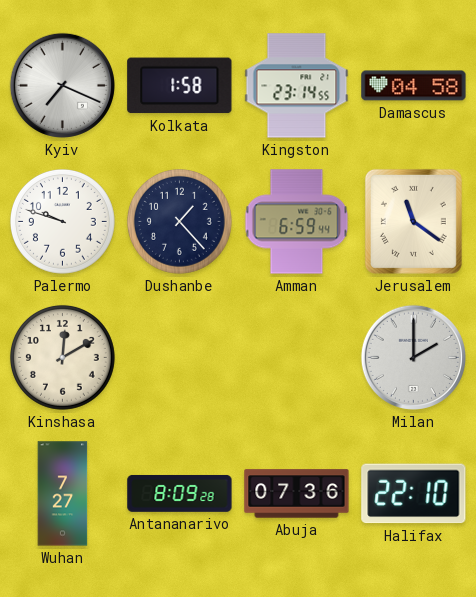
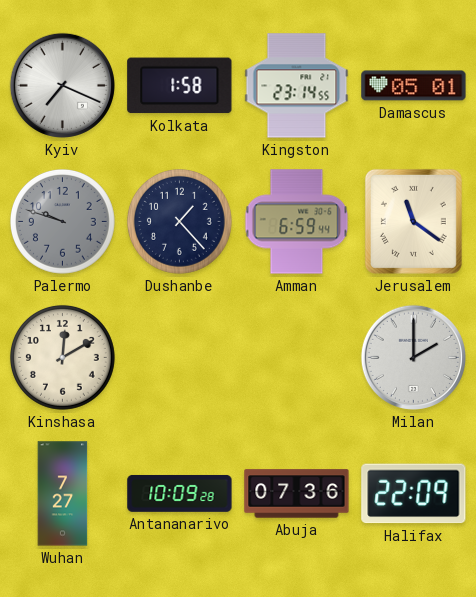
Damascus: 04:58 -> 05:01
Palermo dial: white -> grey
Antananarivo: 8:09 -> 10:09
Halifax: 22:10 -> 22:09
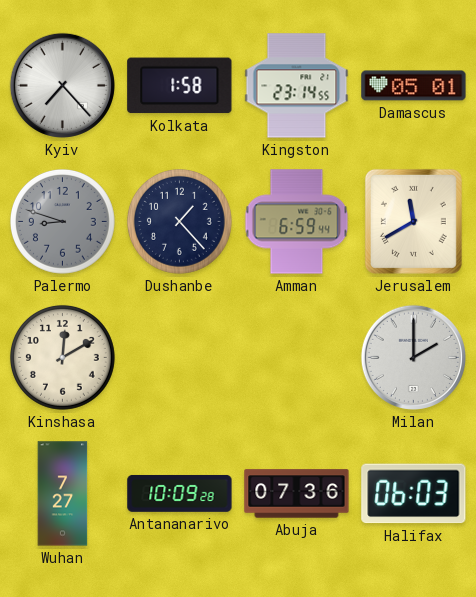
Kyiv: 7:19 -> 7:23
Palermo: 9:48 -> 8:48
Jerusalem: 11:21 -> 11:40
Halifax: 22:09 -> 06:03
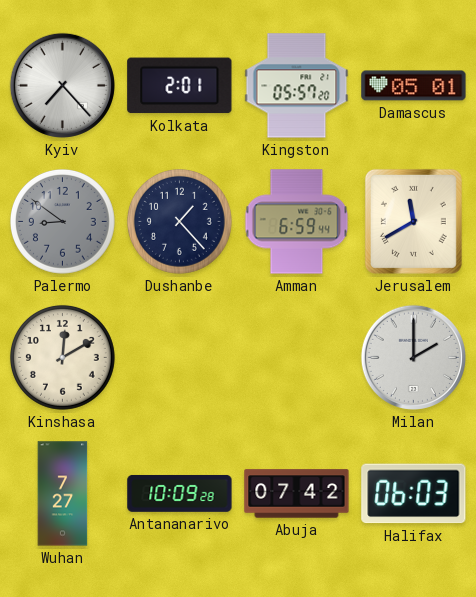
Kolkata: 1:58 -> 2:01
Kingston: 23:14 -> 05:57
Palermo: 8:48 -> 8:51
Abuja: 07:36 -> 07:42
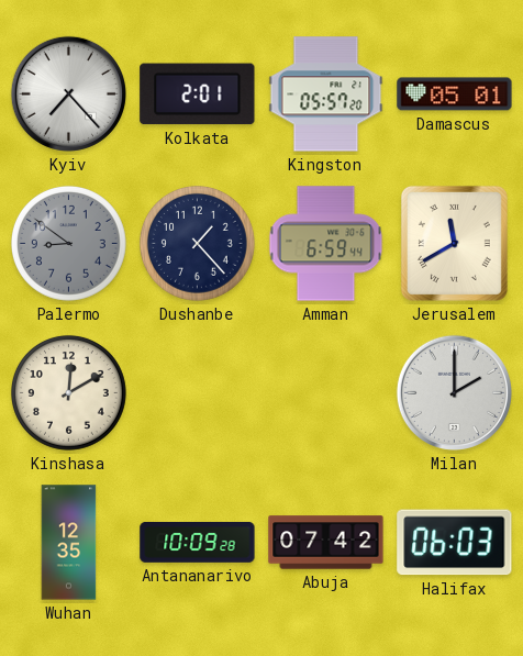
Wuhan: 7:27 -> 12:35
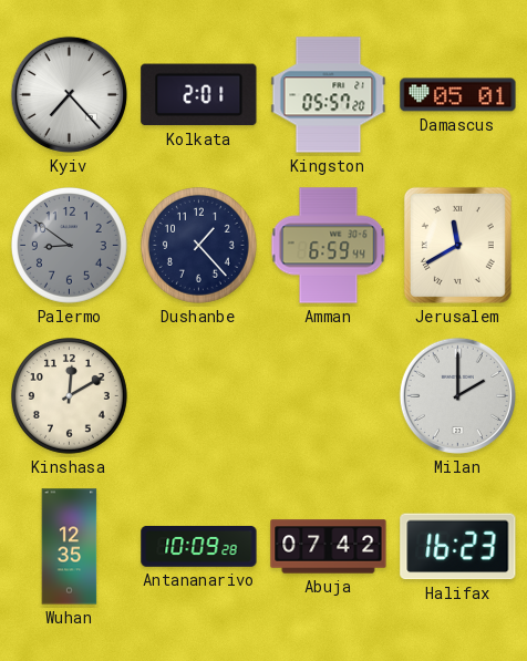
Halifax: 06:03 -> 16:23
